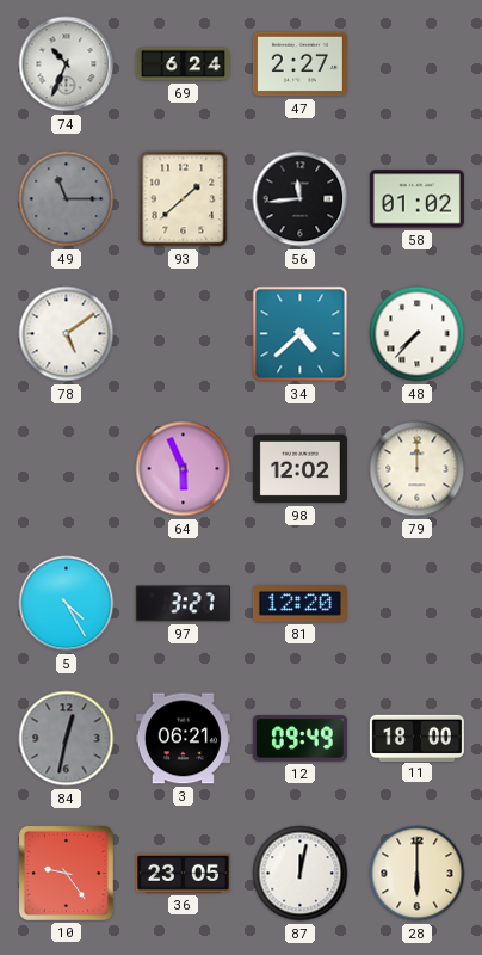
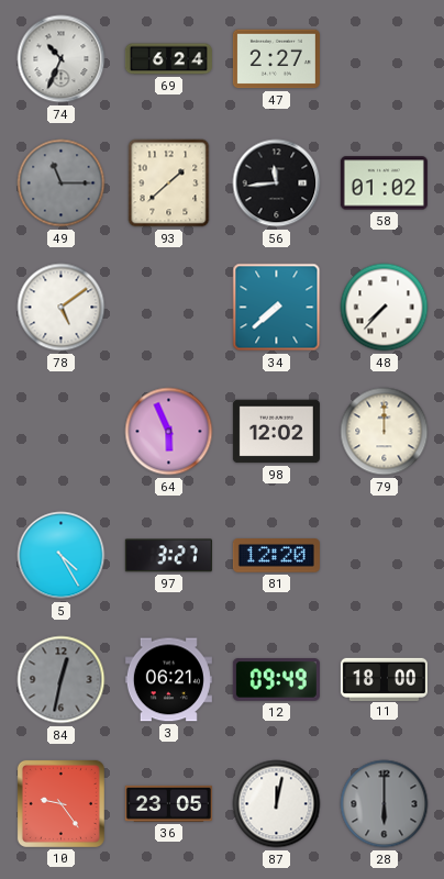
34: 4:38 -> 7:38
28 dial: cream -> grey
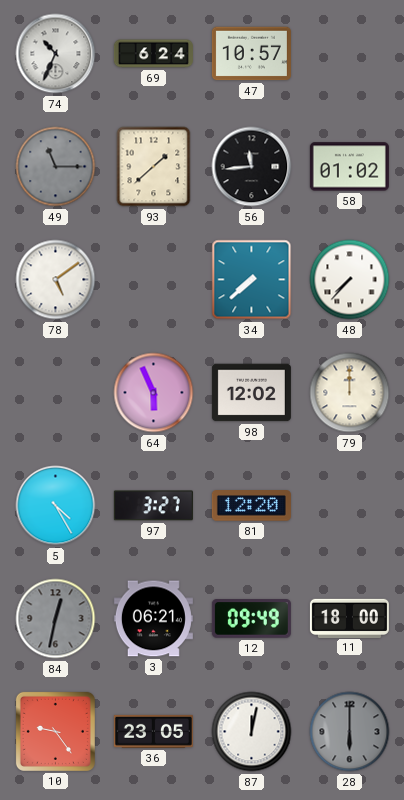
47: 2:27 -> 10:57
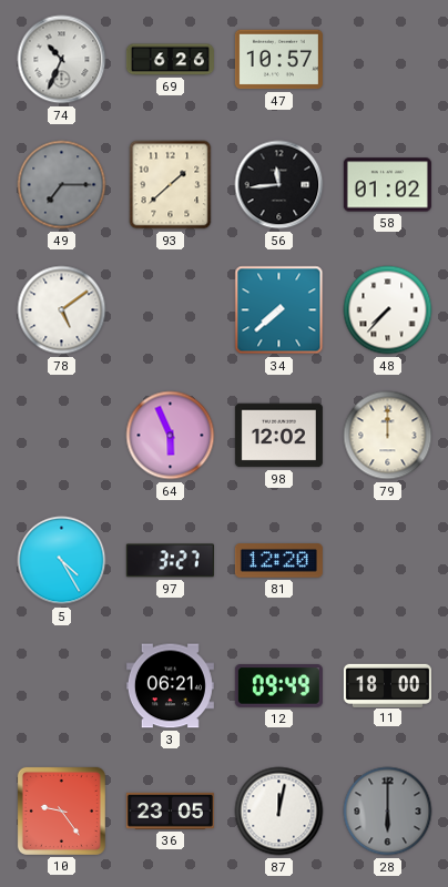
69: 6:24 -> 6:26
49: 11:15 -> 7:15
84: 12:32 -> none
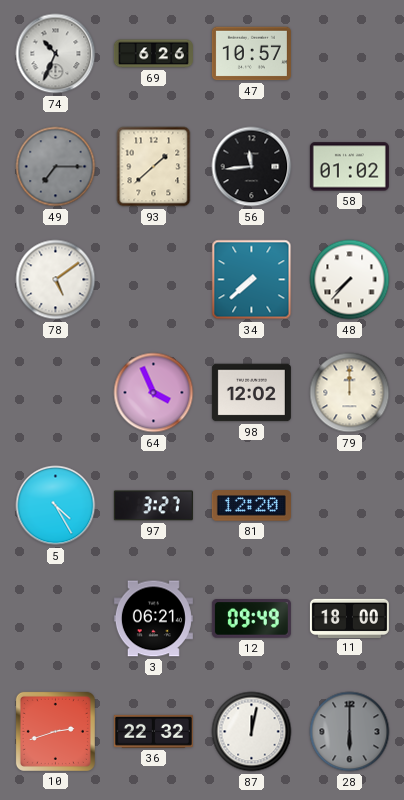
64: 5:56 -> 3:56
10: 9:24 -> 2:42
36: 23:05 -> 22:32
